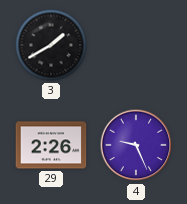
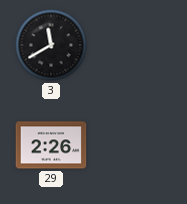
3: 1:40 -> 11:40
4: 9:26 -> none
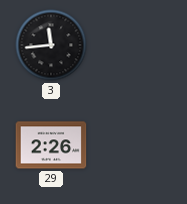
3: 11:40 -> 11:44
